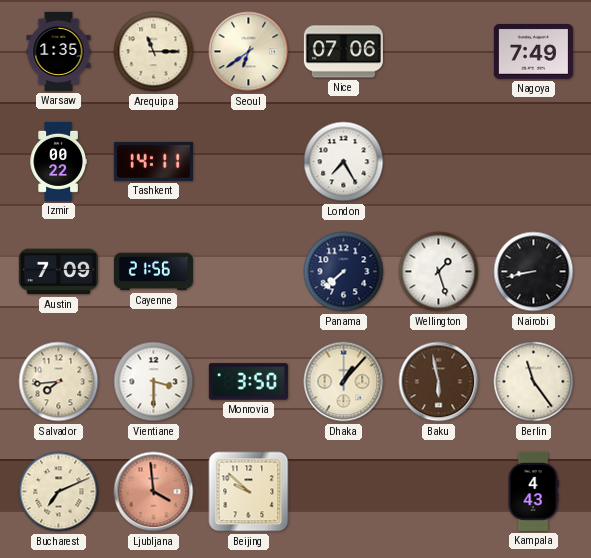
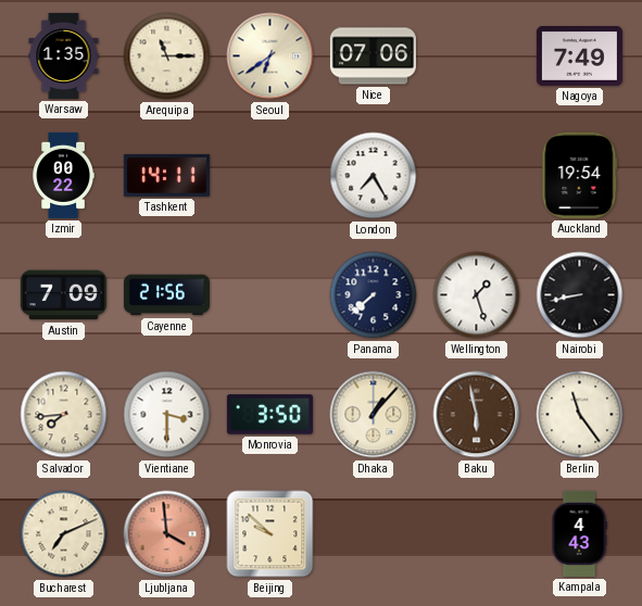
Auckland: none -> 19:54
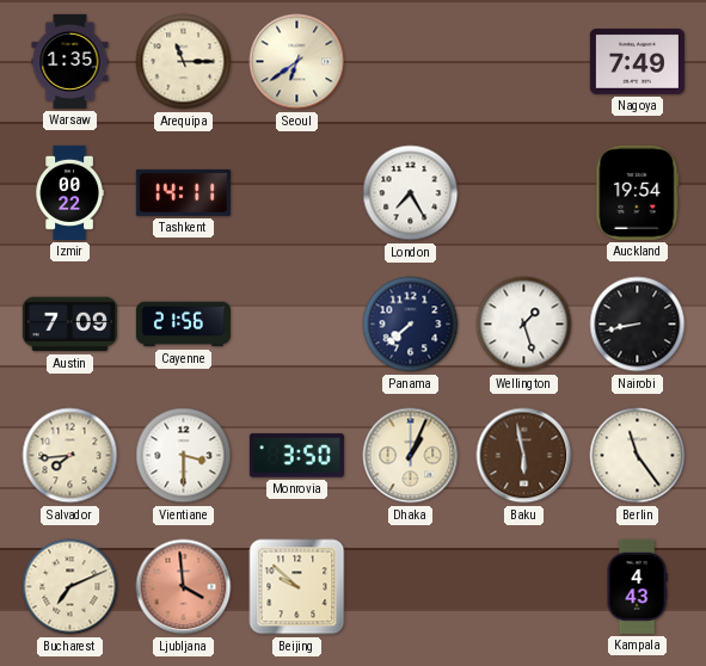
Nice: 07:06 -> none
Dhaka: 1:07 -> 1:04
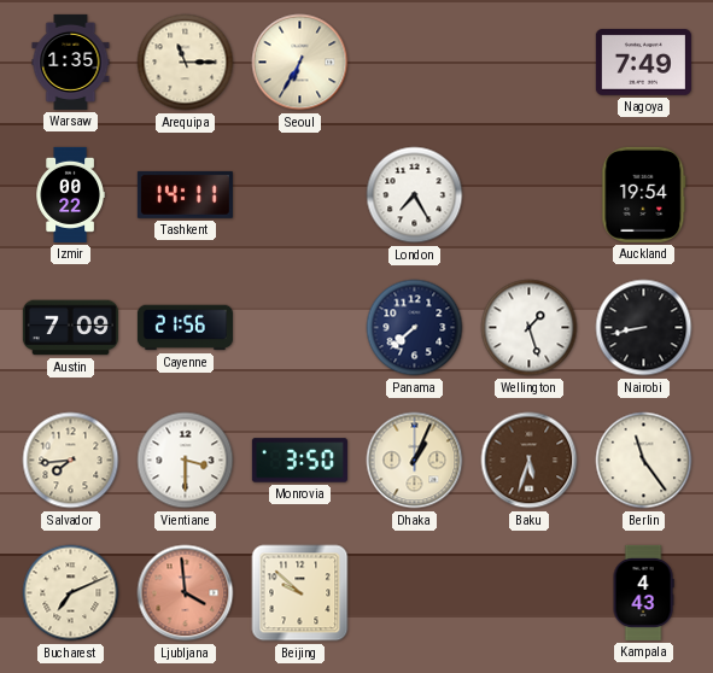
Seoul: 6:39 -> 6:35
Baku: 5:58 -> 5:33
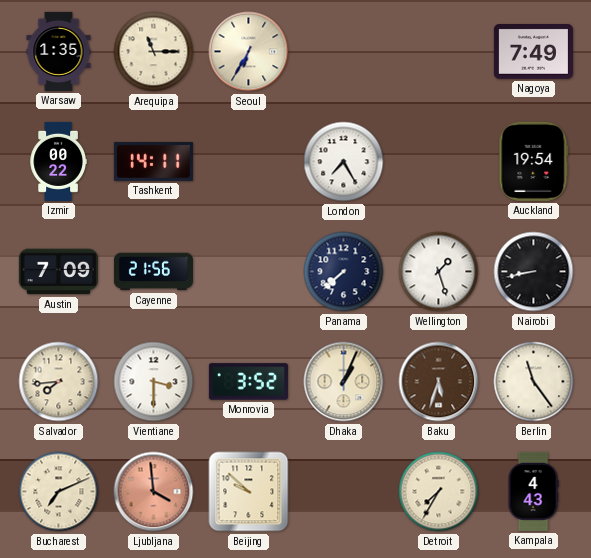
Monrovia: 3:50 -> 3:52
Detroit: none -> 7:35
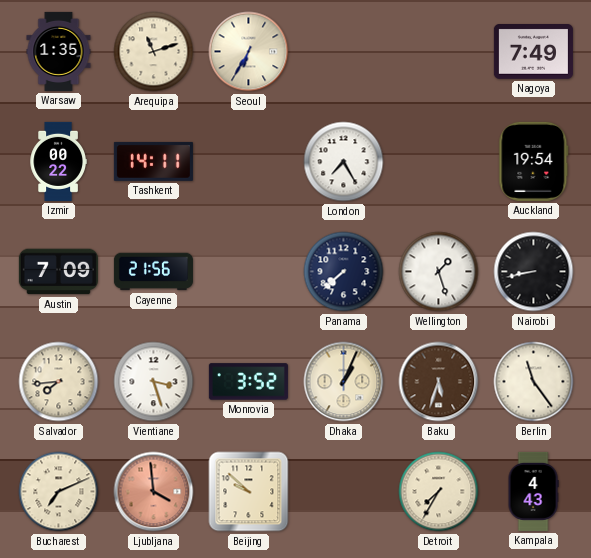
Arequipa: 11:15 -> 11:12
Vientiane: 3:30 -> 3:27
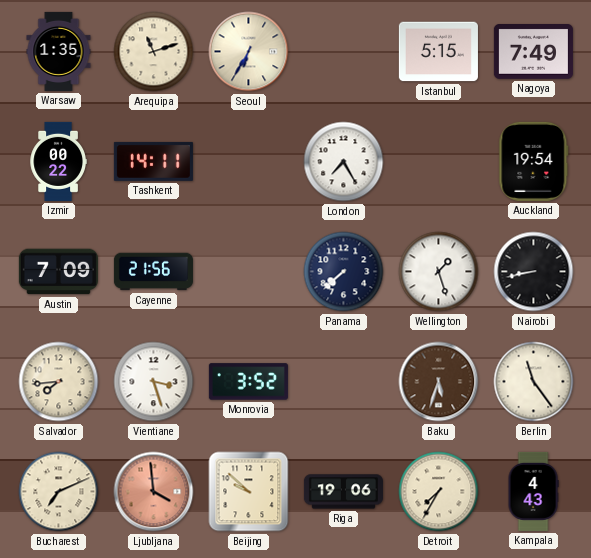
Istanbul: none -> 5:15
Dhaka: 1:04 -> none
Riga: none -> 19:06
